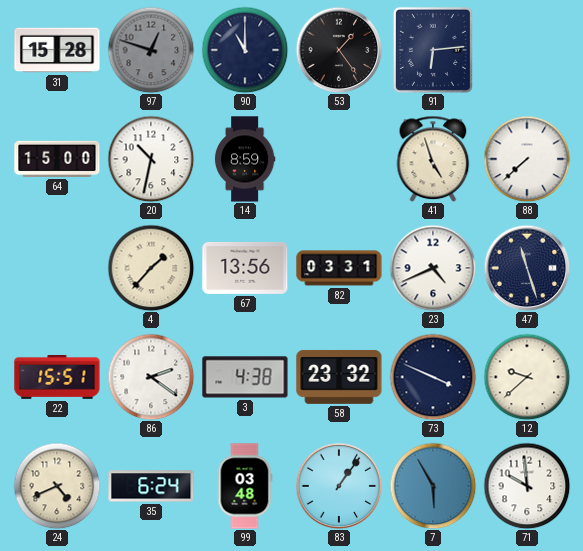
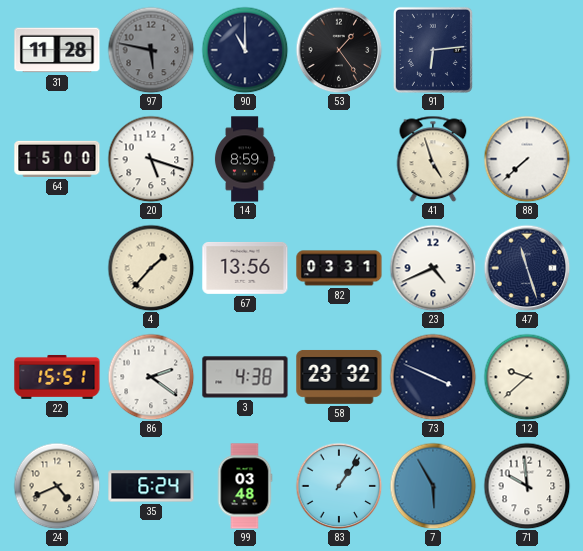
31: 15:28 -> 11:28
97: 12:48 -> 5:47
20: 10:32 -> 5:18
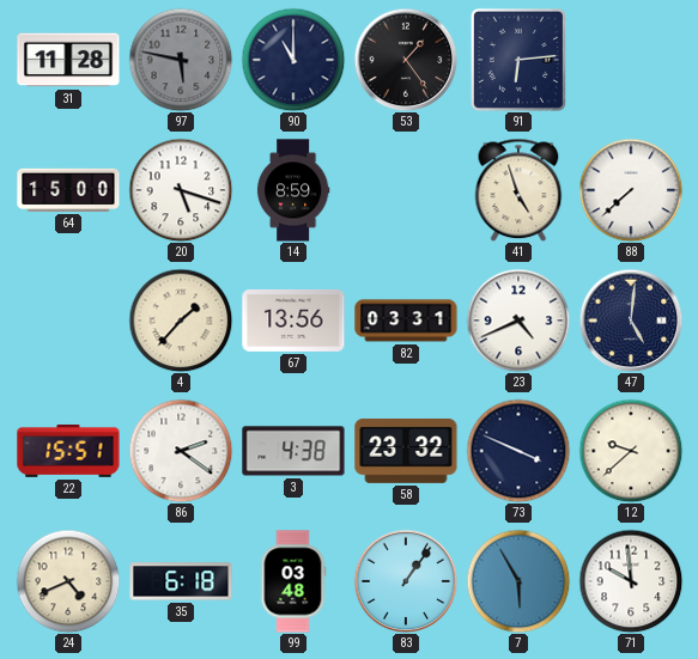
47: 11:27 -> 5:01
35: 6:24 -> 6:18
